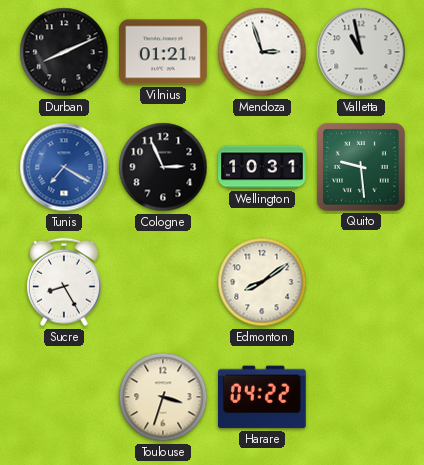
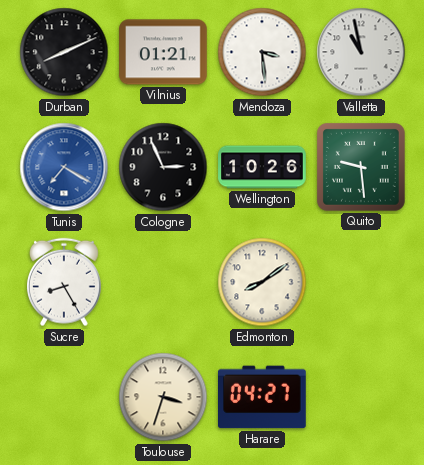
Mendoza: 2:57 -> 3:29
Wellington: 10:31 -> 10:26
Harare: 04:22 -> 04:27
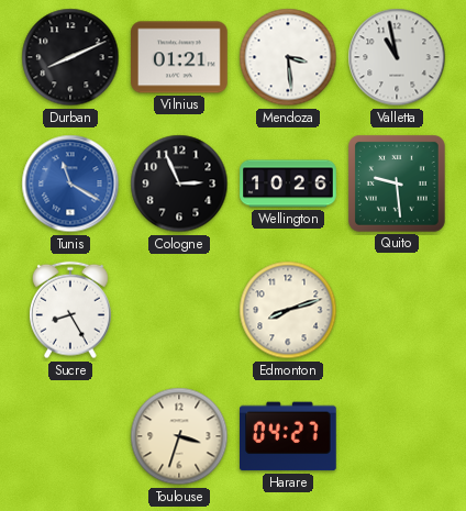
Tunis: 7:20 -> 11:20
Edmonton: 8:09 -> 8:12
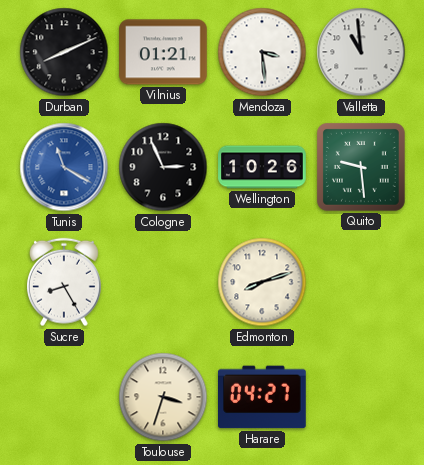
Valletta: 10:58 -> 10:59
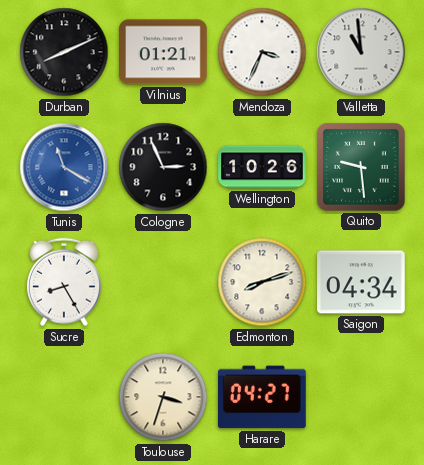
Mendoza: 3:29 -> 3:34
Saigon: none -> 04:34
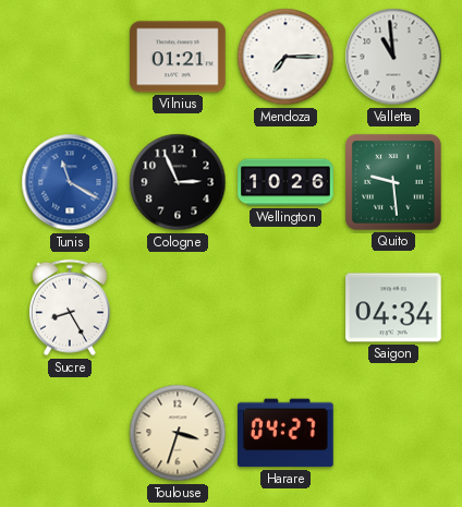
Durban: 8:11 -> none
Mendoza: 3:34 -> 7:15
Edmonton: 8:12 -> none
